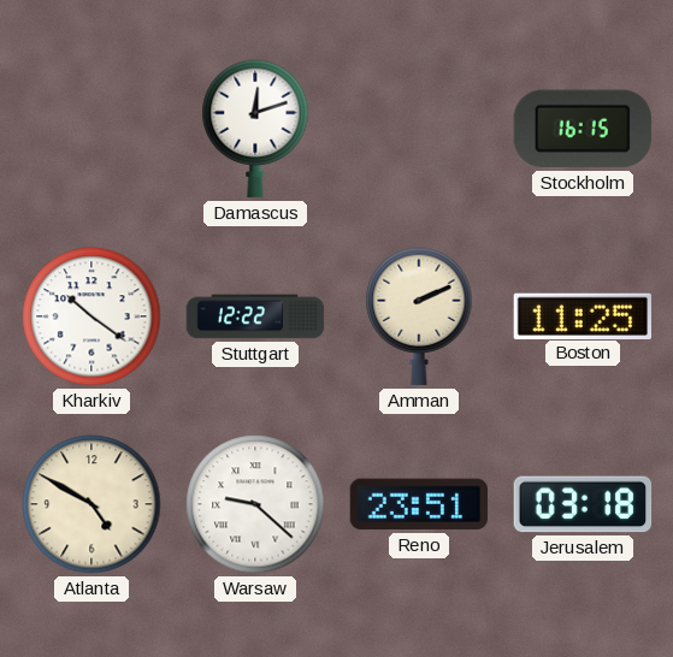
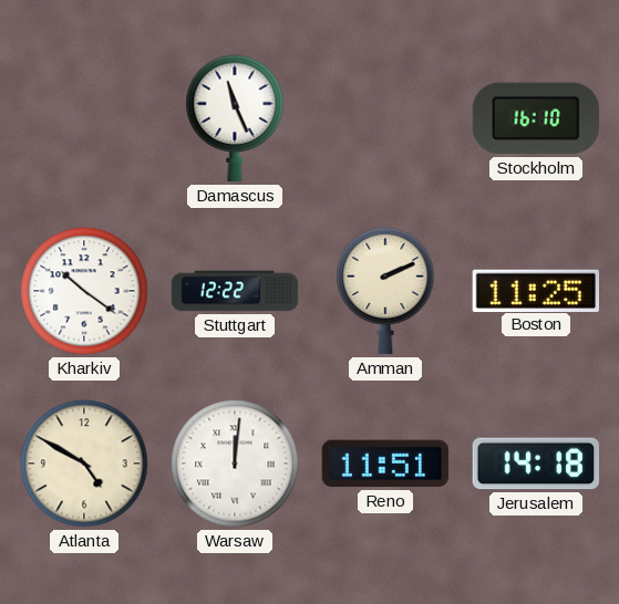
Damascus: 12:12 -> 11:26
Stockholm: 16:15 -> 16:10
Warsaw: 9:22 -> 12:01
Reno: 23:51 -> 11:51
Jerusalem: 03:18 -> 14:18
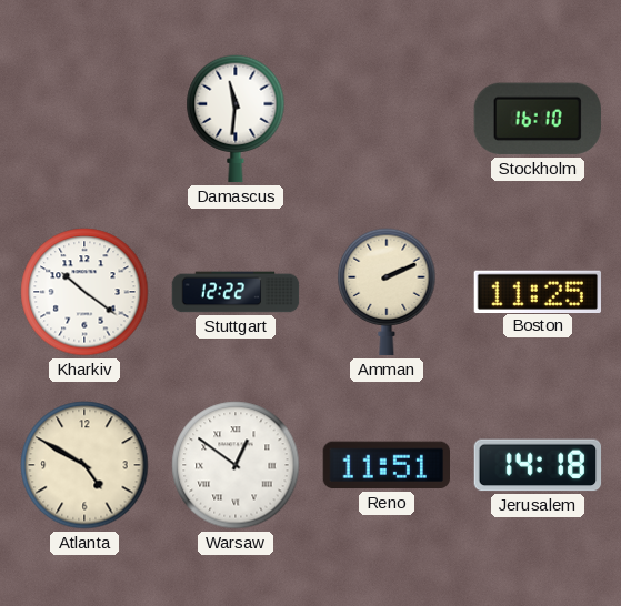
Damascus: 11:26 -> 11:31
Warsaw: 12:01 -> 12:51
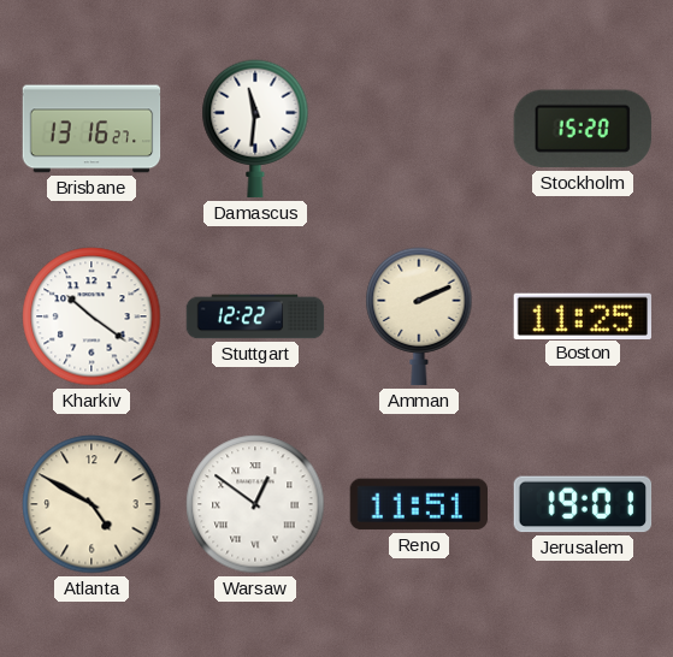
Brisbane: none -> 13:16
Stockholm: 16:10 -> 15:20
Jerusalem: 14:18 -> 19:01
